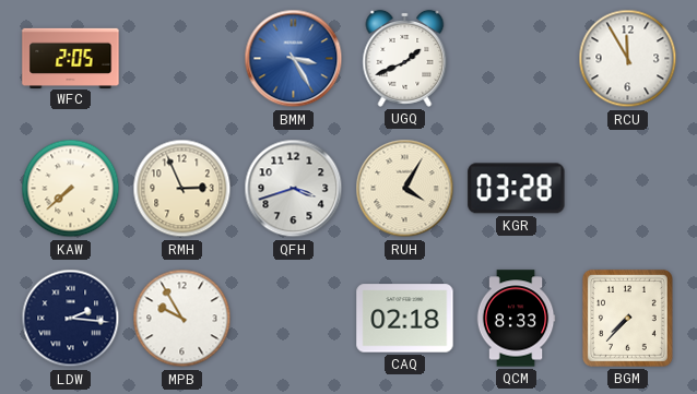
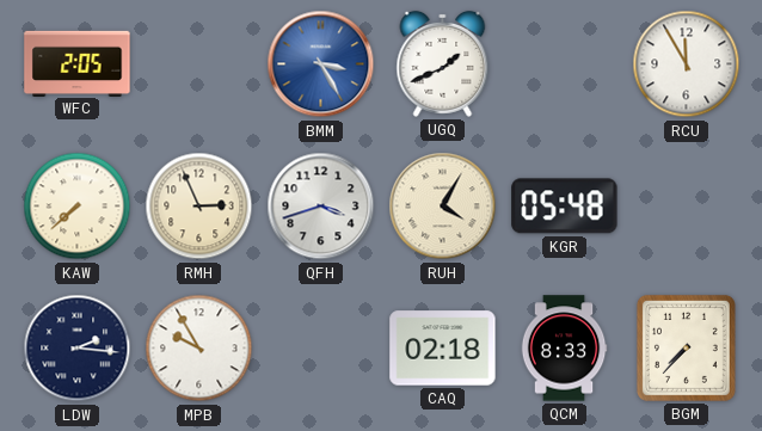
KGR: 03:28 -> 05:48
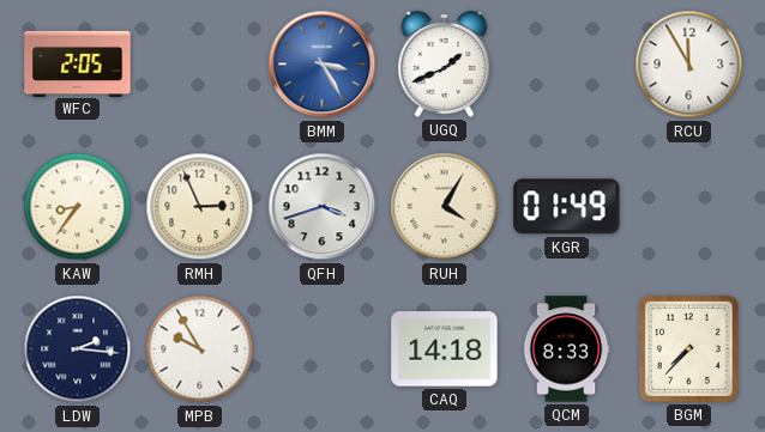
KAW: 7:38 -> 8:36
KGR: 05:48 -> 01:49
CAQ: 02:18 -> 14:18
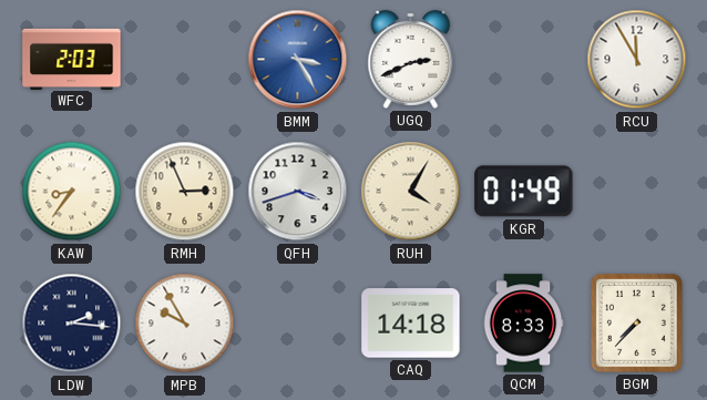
WFC: 2:05 -> 2:03
UGQ: 1:41 -> 2:41
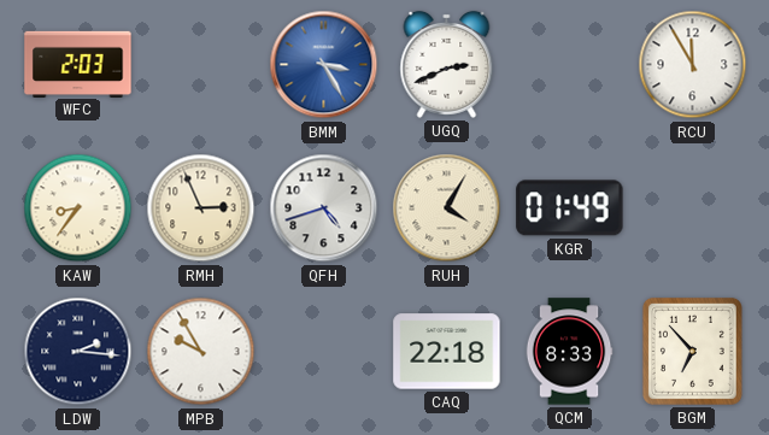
QFH: 3:42 -> 4:42
CAQ: 14:18 -> 22:18
BGM: 7:37 -> 6:53
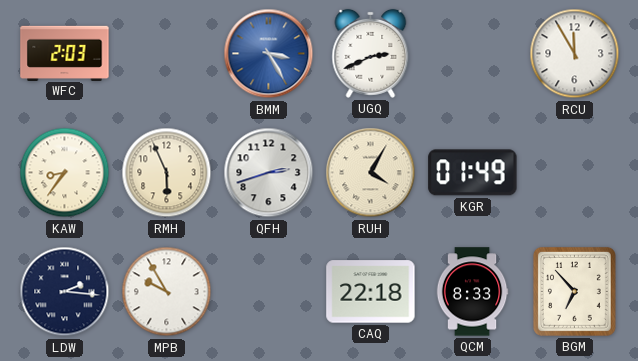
RMH: 2:56 -> 5:56
QFH: 4:42 -> 2:42
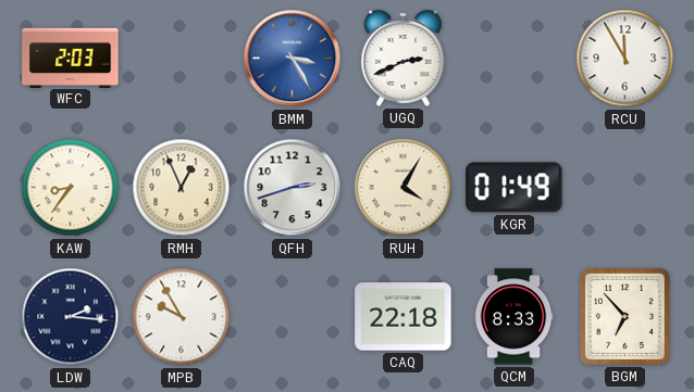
RMH: 5:56 -> 12:56
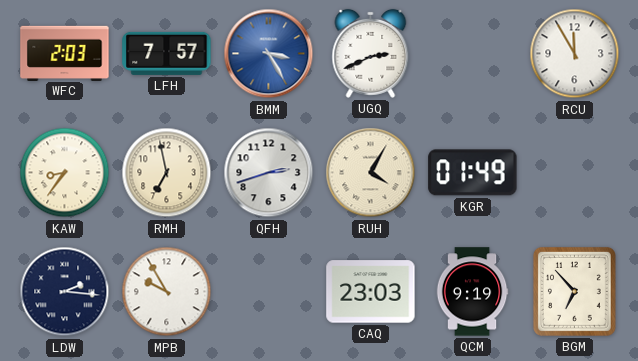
LFH: none -> 7:57
RMH: 12:56 -> 6:58
CAQ: 22:18 -> 23:03
QCM: 8:33 -> 9:19
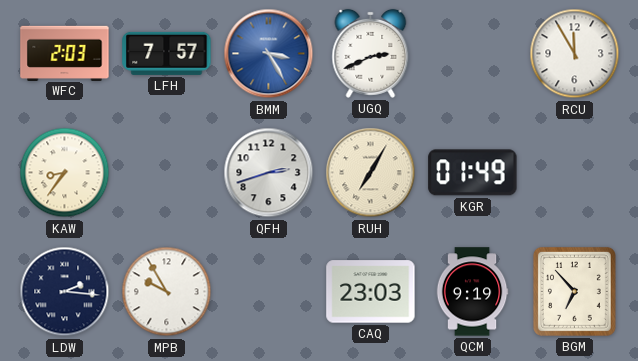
RMH: 6:58 -> none
RUH: 4:05 -> 7:05
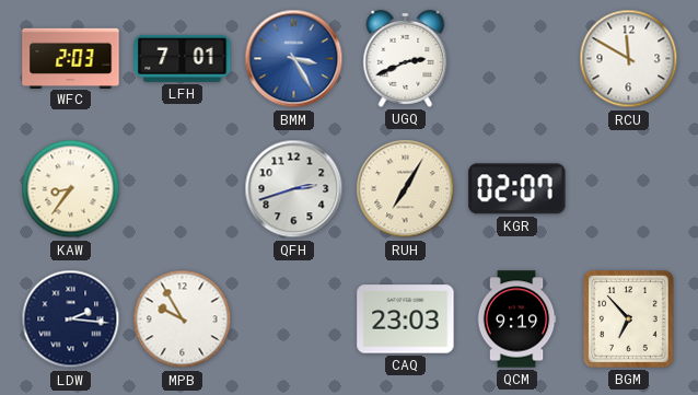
LFH: 7:57 -> 7:01
RCU: 11:55 -> 11:50
KGR: 01:49 -> 02:07
